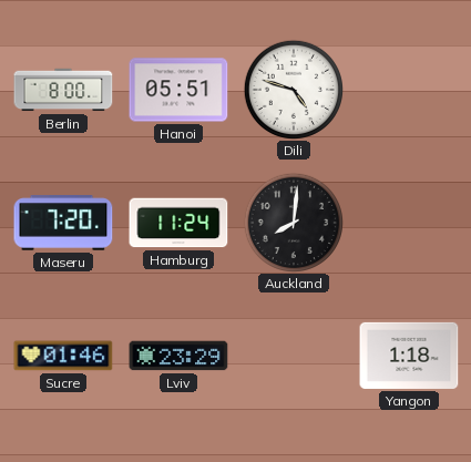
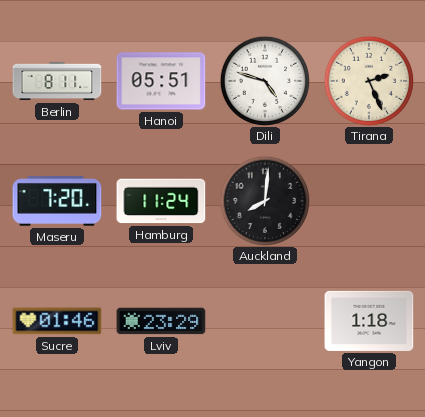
Berlin: 8:00 -> 8:11
Tirana: none -> 2:26
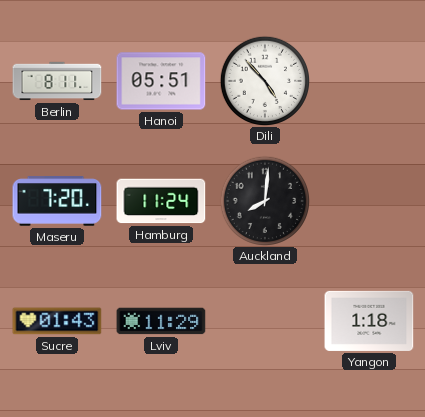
Dili: 4:48 -> 4:53
Tirana: 2:26 -> none
Sucre: 01:46 -> 01:43
Lviv: 23:29 -> 11:29
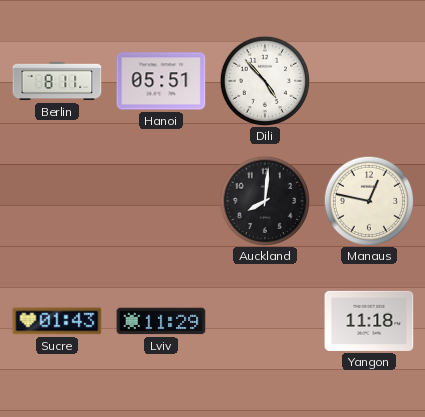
Maseru: 7:20 -> none
Hamburg: 11:24 -> none
Manaus: none -> 12:47
Yangon: 1:18 -> 11:18
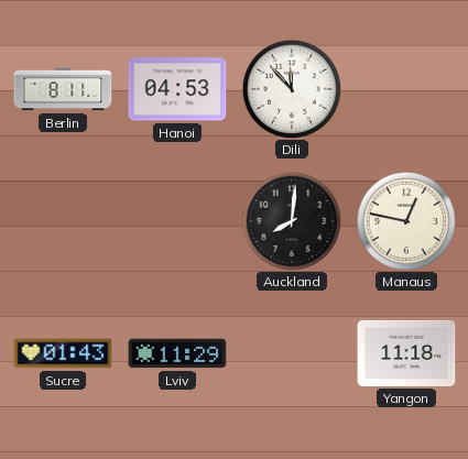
Hanoi: 05:51 -> 04:53
Dili: 4:53 -> 11:53
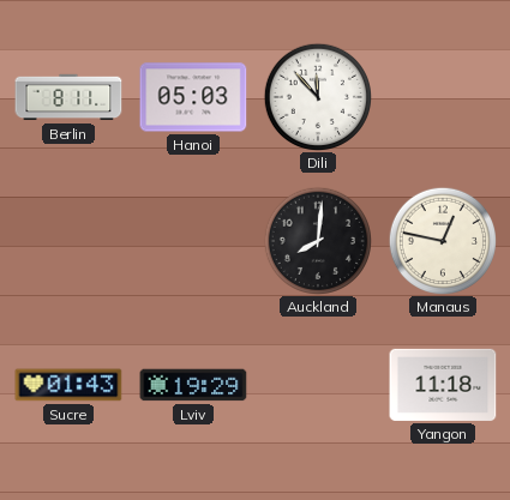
Hanoi: 04:53 -> 05:03
Lviv: 11:29 -> 19:29
